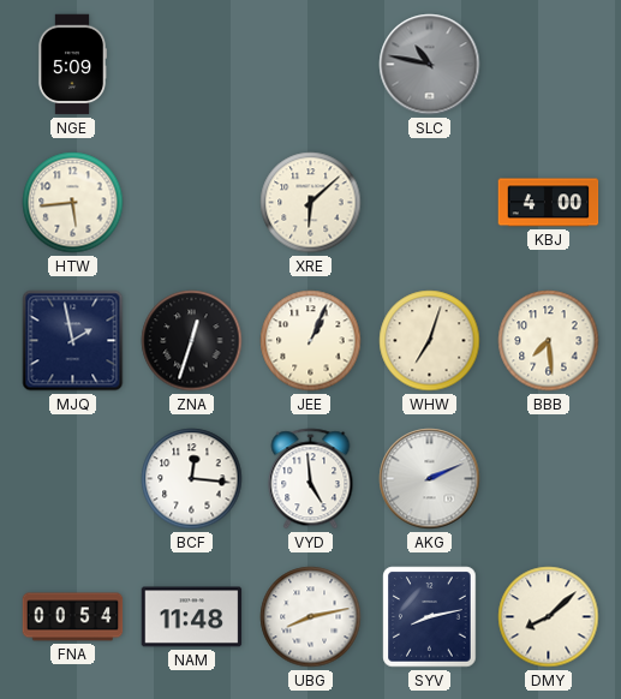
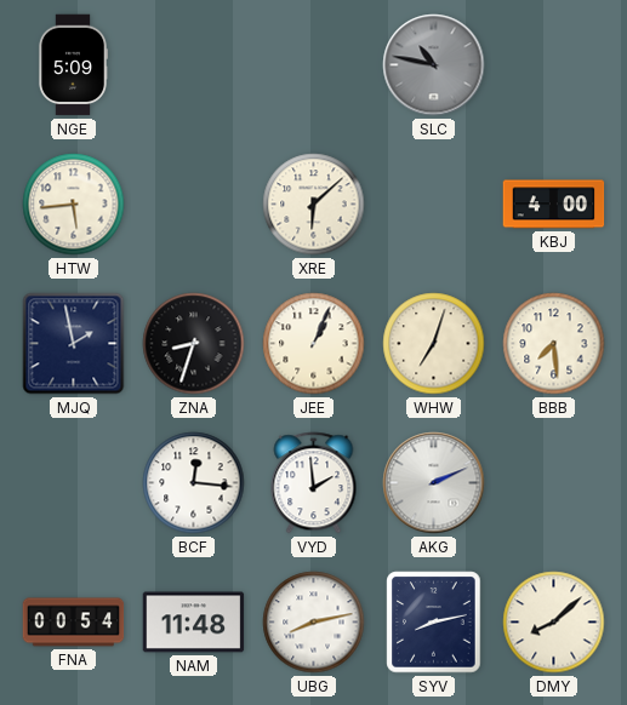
ZNA: 12:33 -> 8:33
VYD: 4:59 -> 1:59
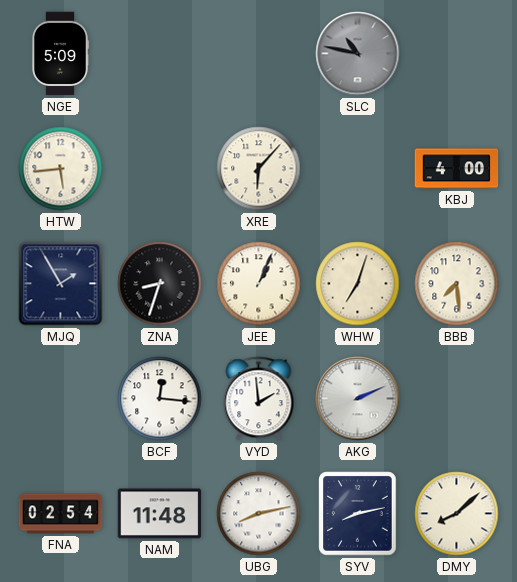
XRE: 6:08 -> 6:07
MJQ: 1:58 -> 1:55
FNA: 00:54 -> 02:54
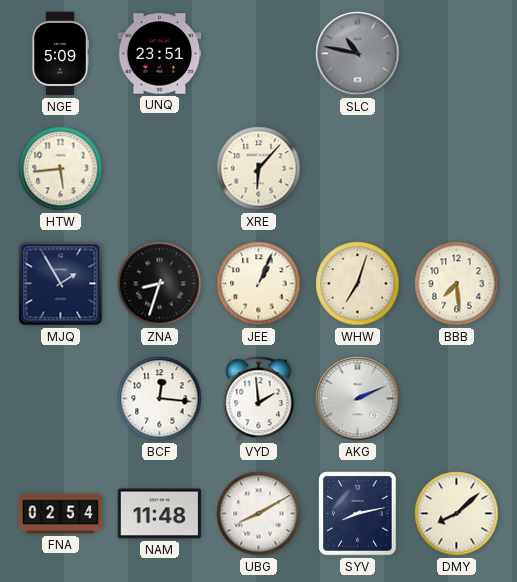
UNQ: none -> 23:51
KBJ: 4:00 -> none
UBG: 8:13 -> 8:10
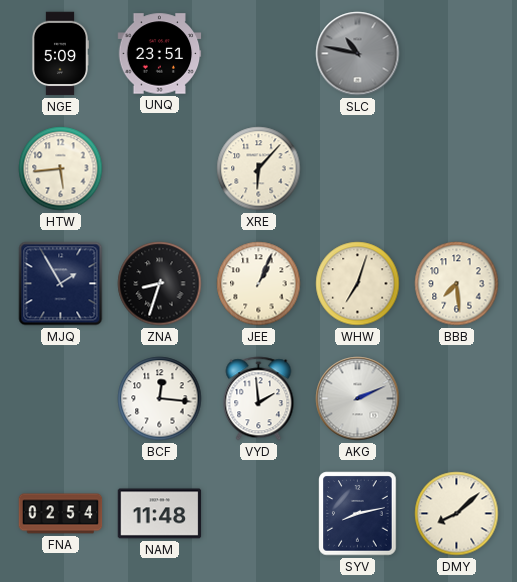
UBG: 8:10 -> none
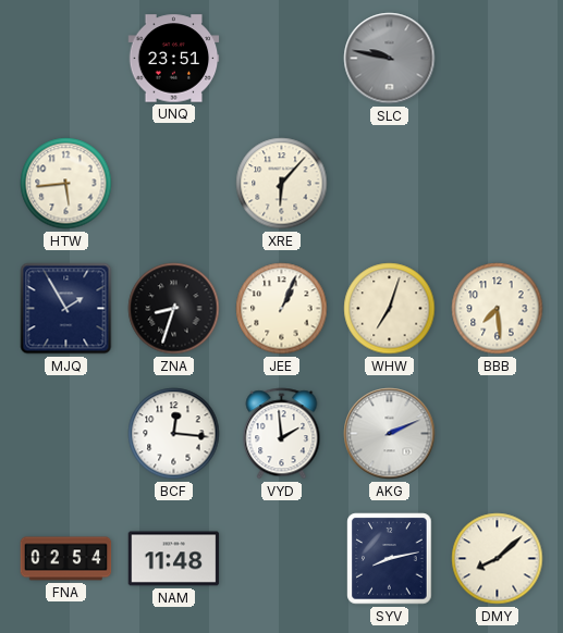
NGE: 5:09 -> none
SLC: 10:47 -> 9:47
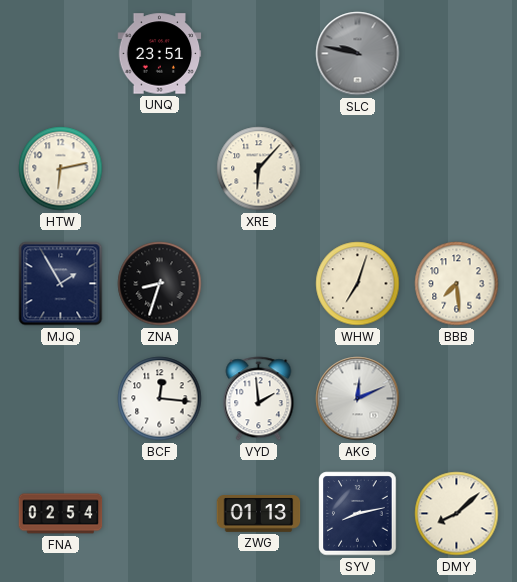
HTW: 5:44 -> 6:13
JEE: 1:04 -> none
AKG: 2:11 -> 12:11
NAM: 11:48 -> none
ZWG: none -> 01:13
